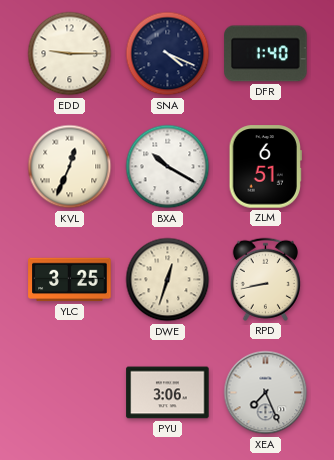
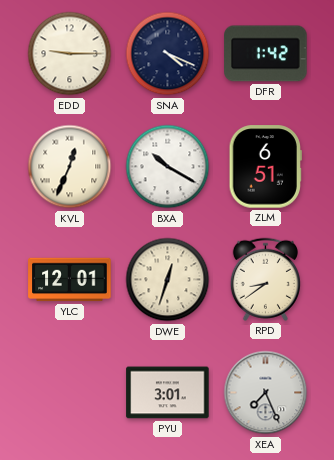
DFR: 1:40 -> 1:42
YLC: 3:25 -> 12:01
RPD: 8:43 -> 8:39
PYU: 3:06 -> 3:01
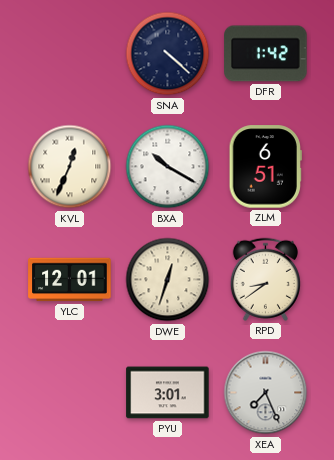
EDD: 9:15 -> none
SNA: 4:19 -> 4:22
